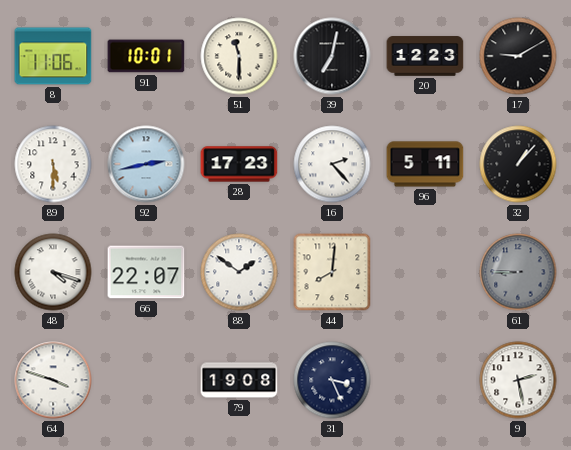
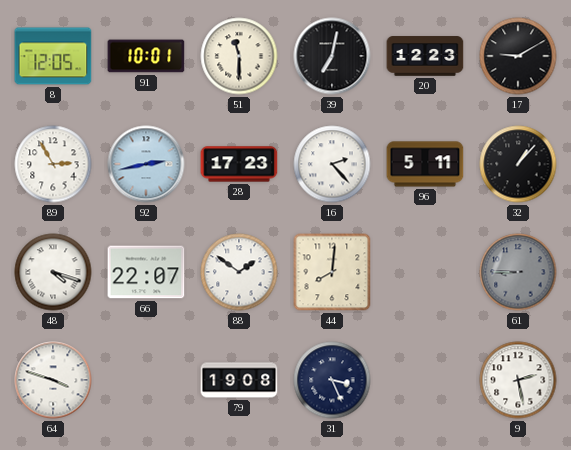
8: 11:06 -> 12:05
89: 5:30 -> 2:55
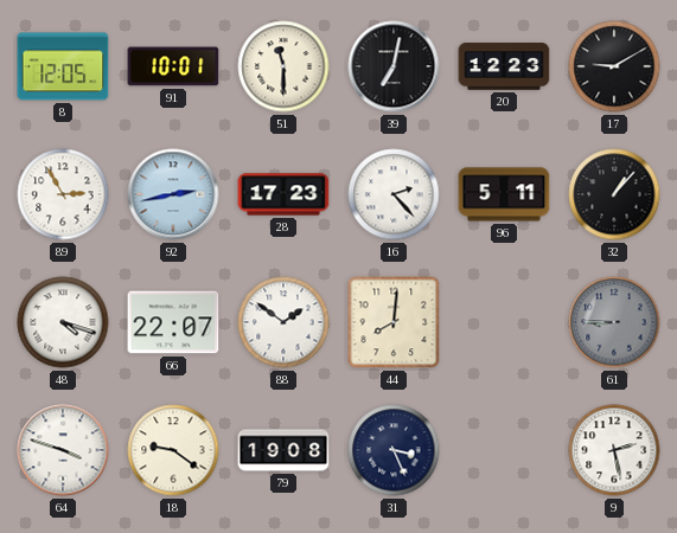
18: none -> 9:21
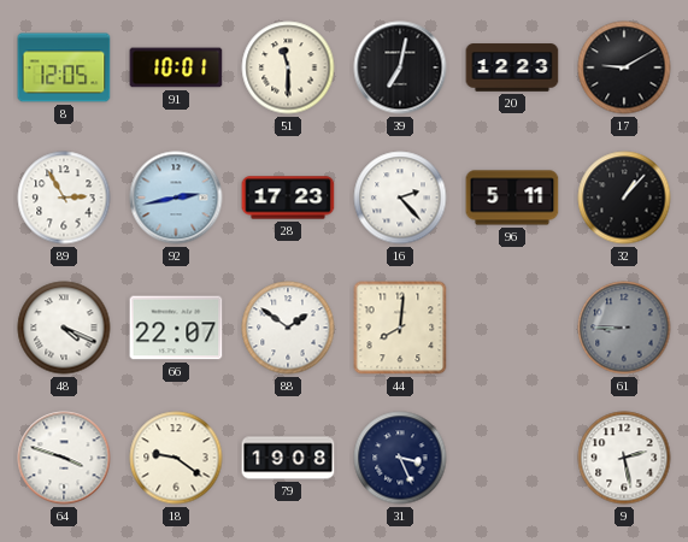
48: 4:18 -> 4:19
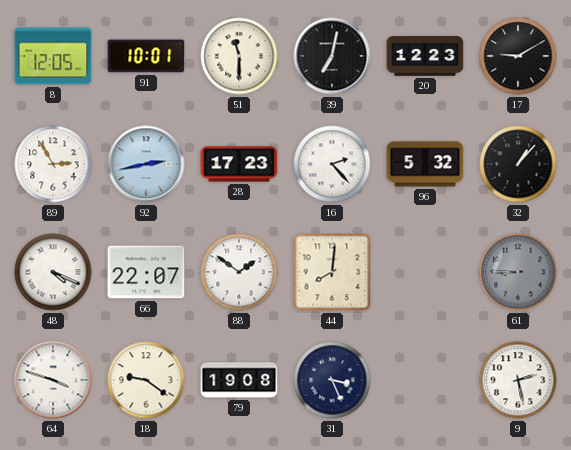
96: 5:11 -> 5:32
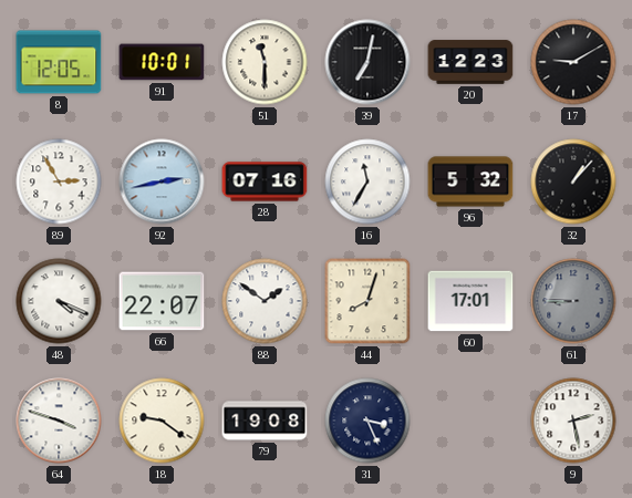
28: 17:23 -> 07:16
16: 2:23 -> 11:35
44: 8:01 -> 8:03
60: none -> 17:01
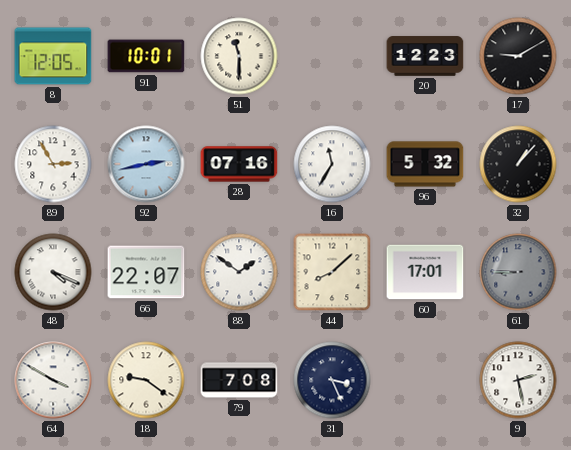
39: 7:02 -> none
44: 8:03 -> 8:08
64: 3:48 -> 3:50
79: 19:08 -> 7:08
